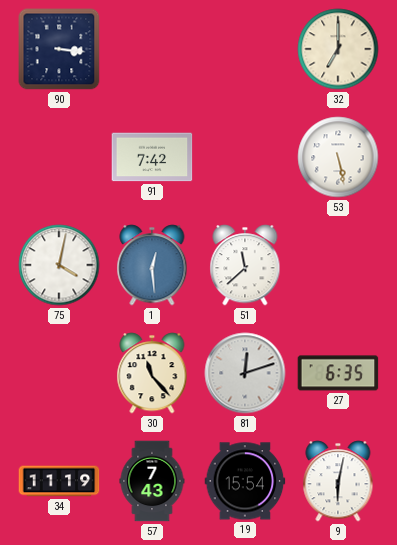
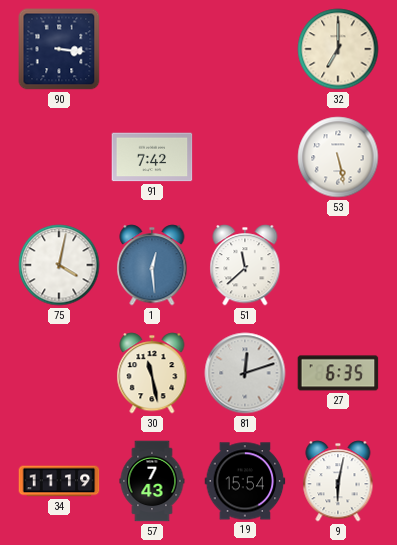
30: 11:23 -> 11:28
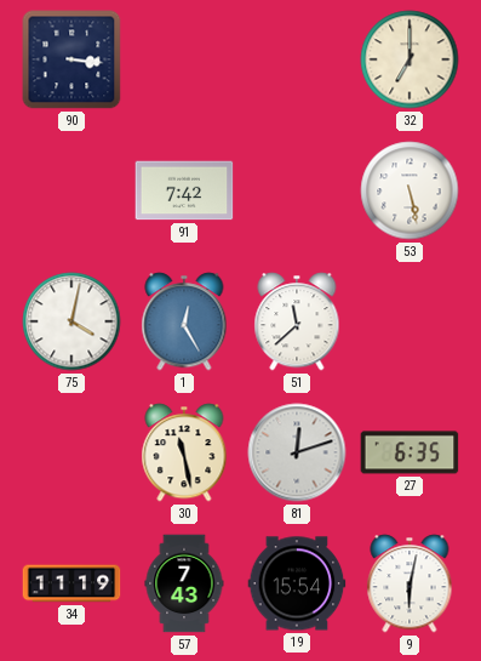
1: 12:29 -> 12:25
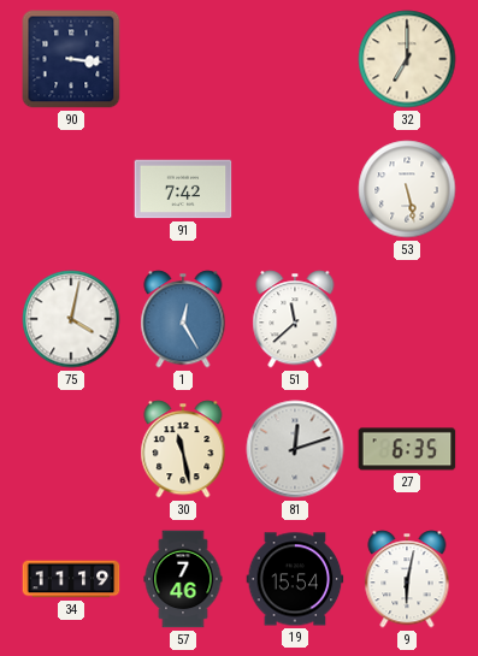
57: 7:43 -> 7:46
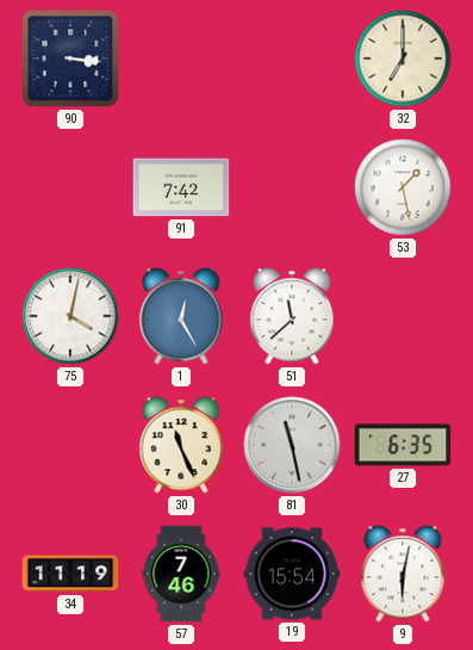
53: 5:28 -> 1:28
30: 11:28 -> 11:26
81: 12:12 -> 11:28
